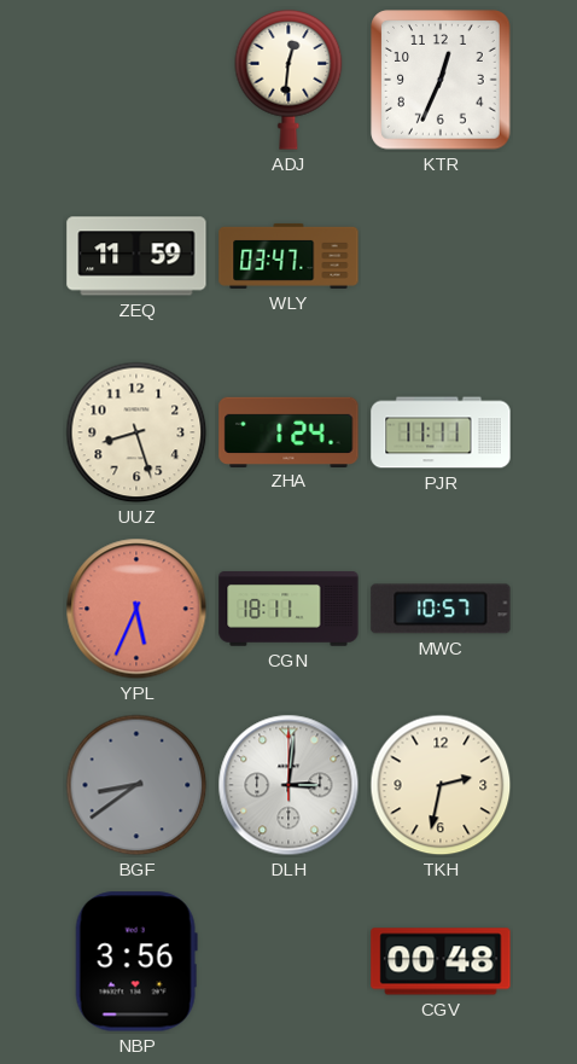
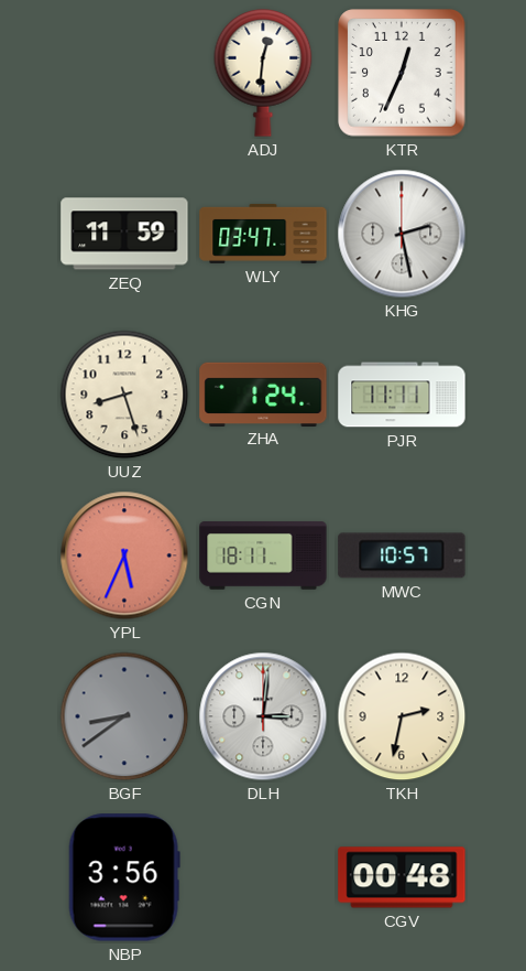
KHG: none -> 2:28
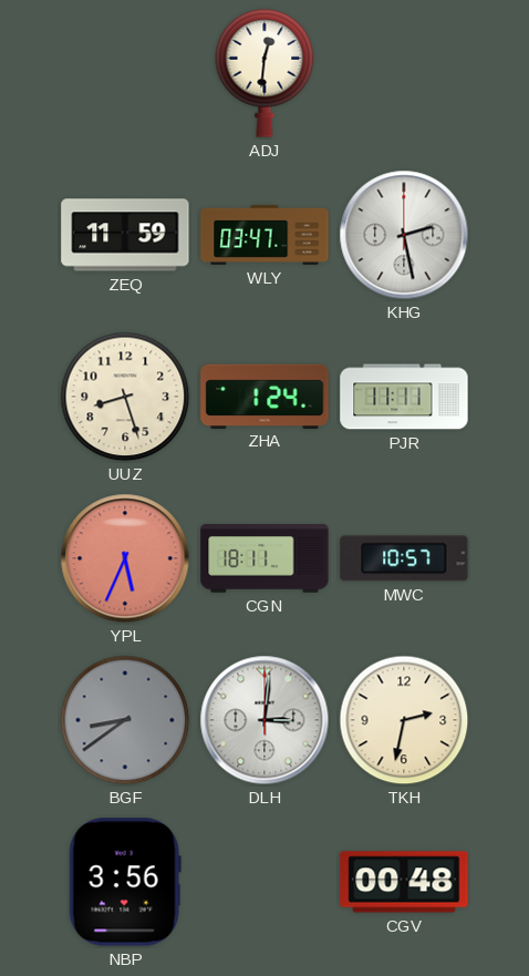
KTR: 12:34 -> none
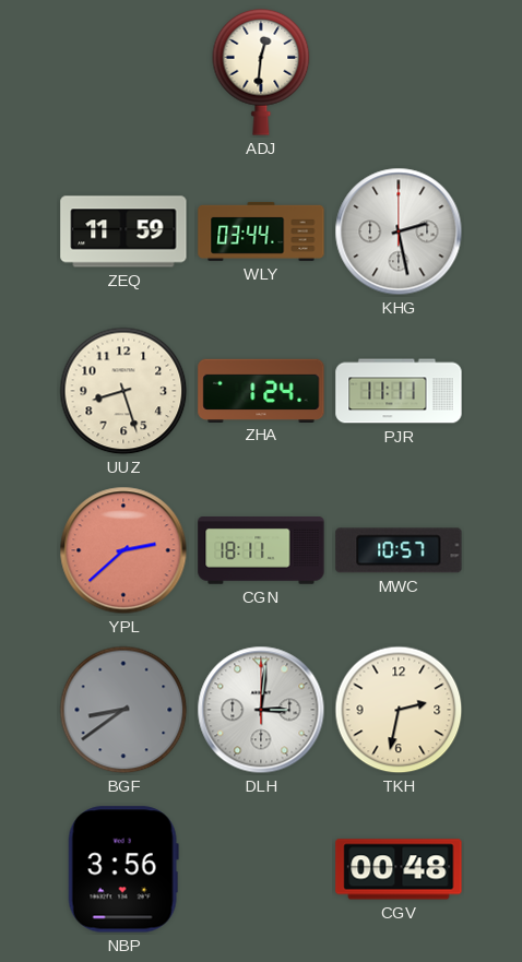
WLY: 03:47 -> 03:44
YPL: 5:34 -> 2:38
